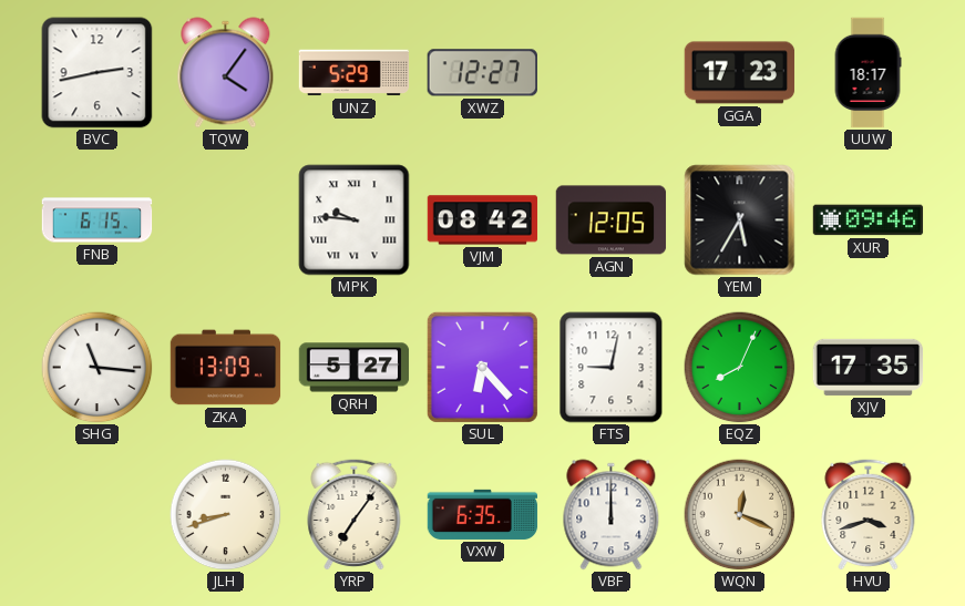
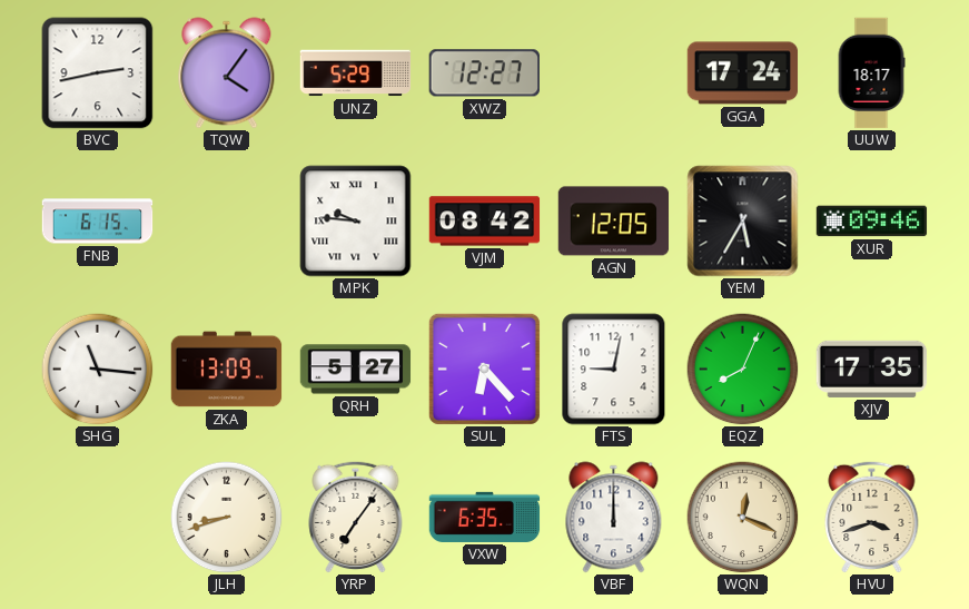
GGA: 17:23 -> 17:24
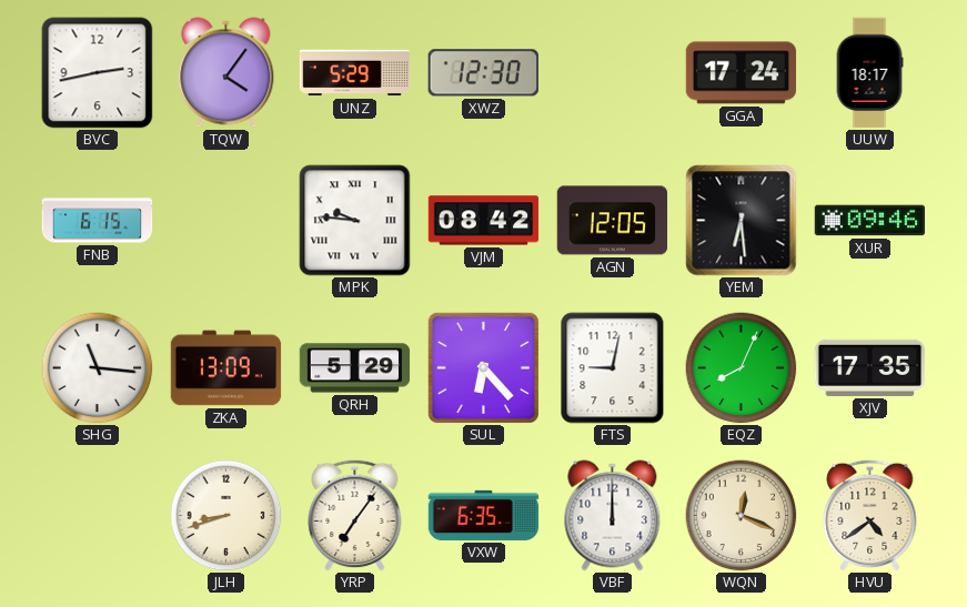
XWZ: 12:27 -> 12:30
YEM: 5:35 -> 6:29
QRH: 5:27 -> 5:29
HVU: 3:42 -> 4:39
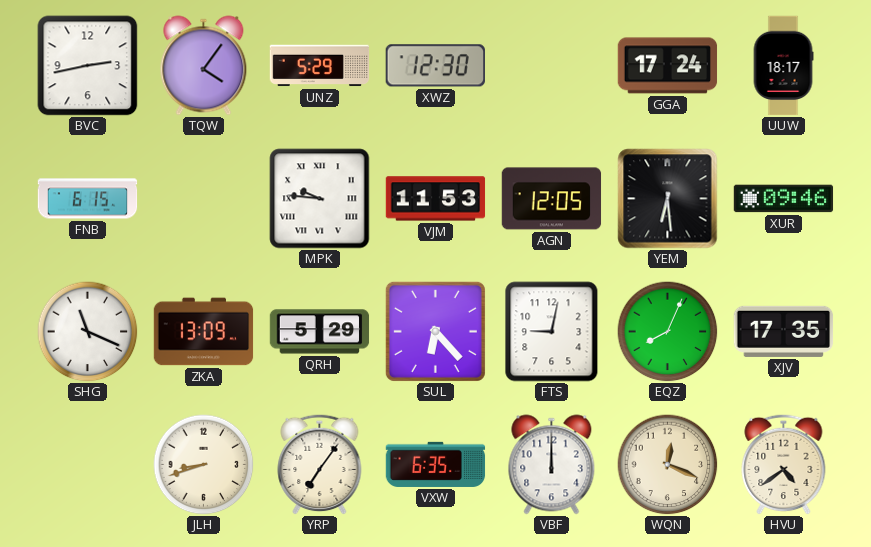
VJM: 08:42 -> 11:53
SHG: 11:16 -> 11:19
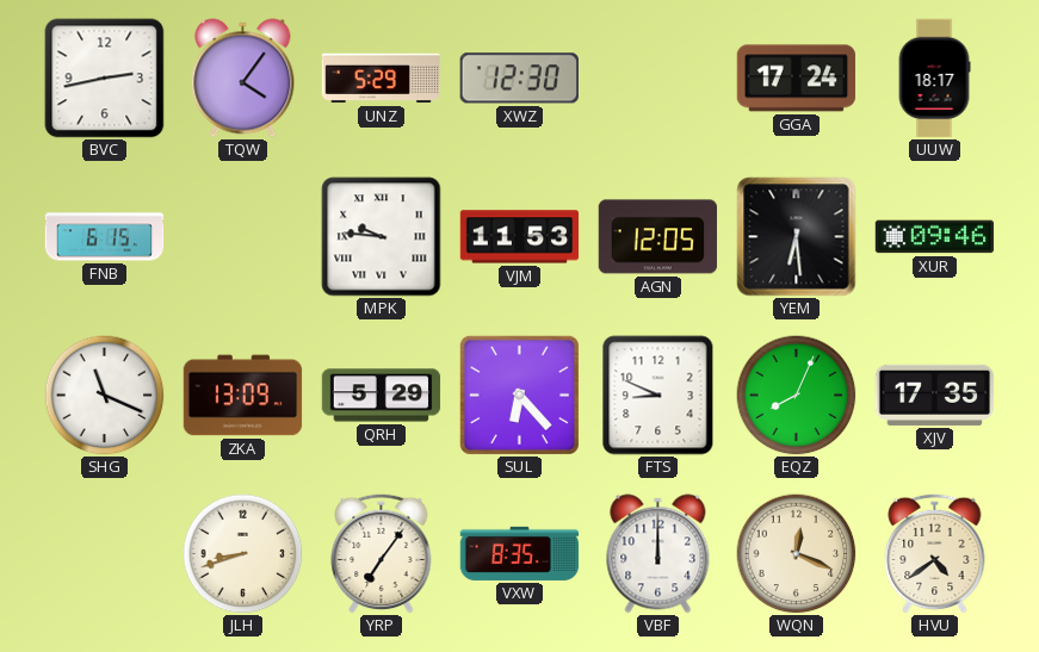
FTS: 9:02 -> 8:49
VXW: 6:35 -> 8:35
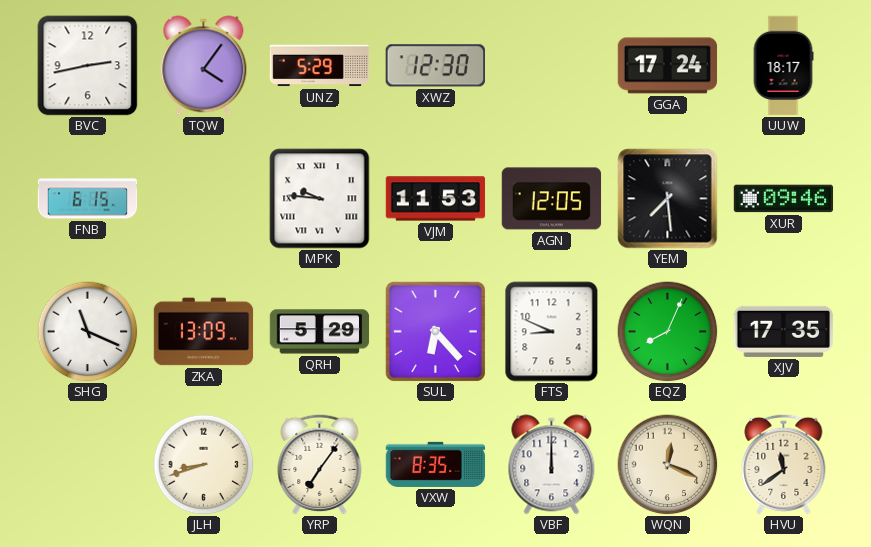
YEM: 6:29 -> 7:29
HVU: 4:39 -> 11:39
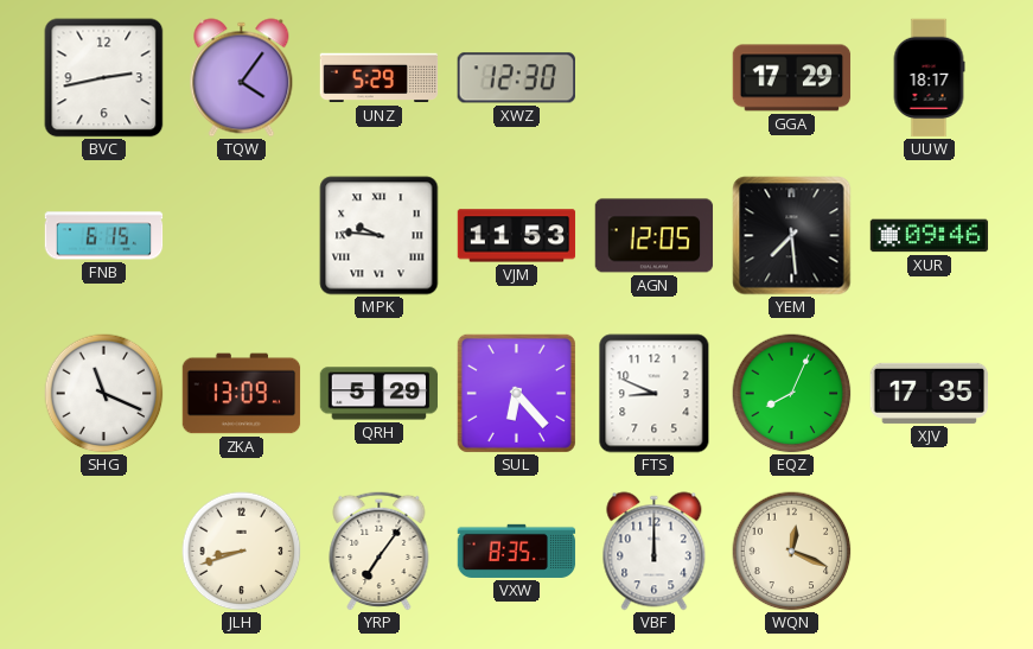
GGA: 17:24 -> 17:29
HVU: 11:39 -> none
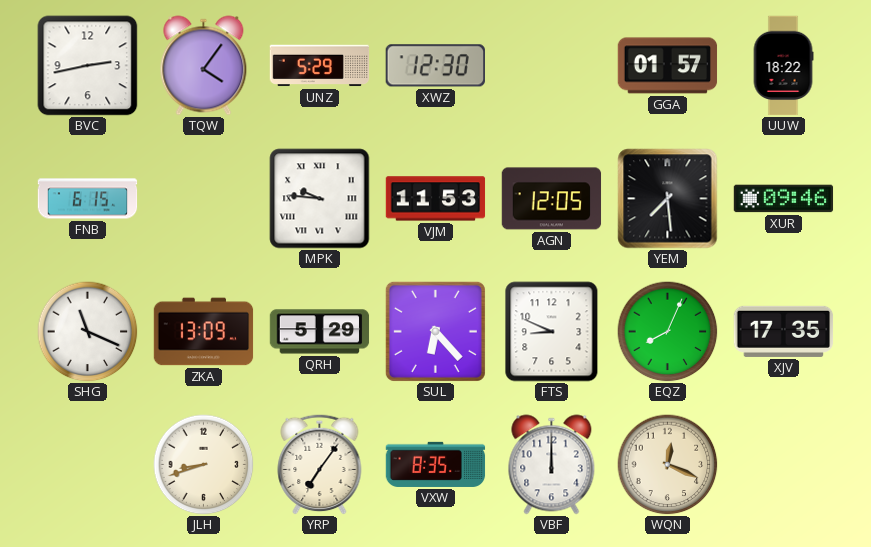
GGA: 17:29 -> 01:57
UUW: 18:17 -> 18:22
